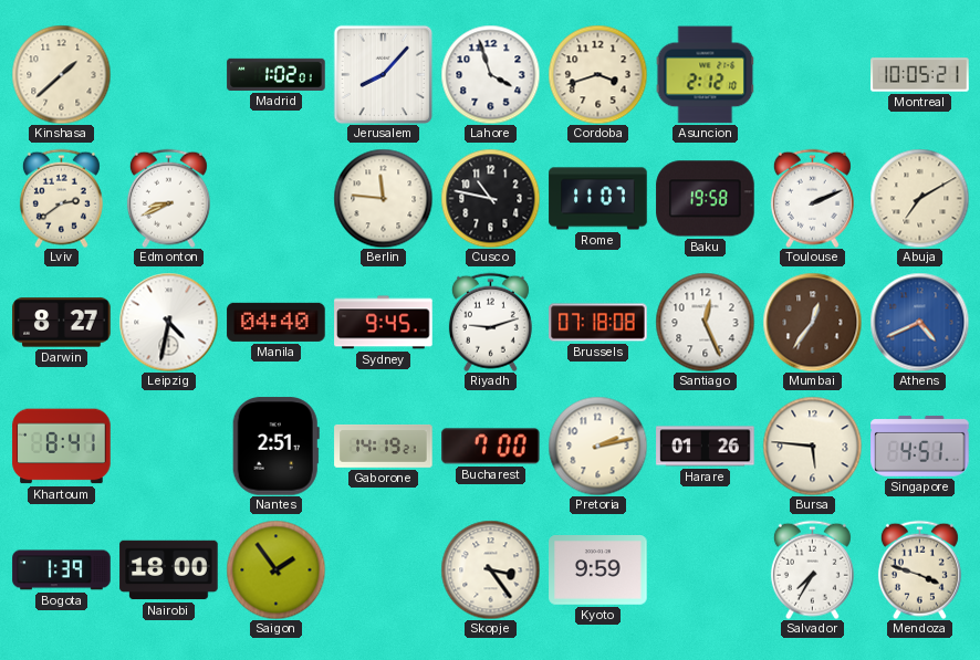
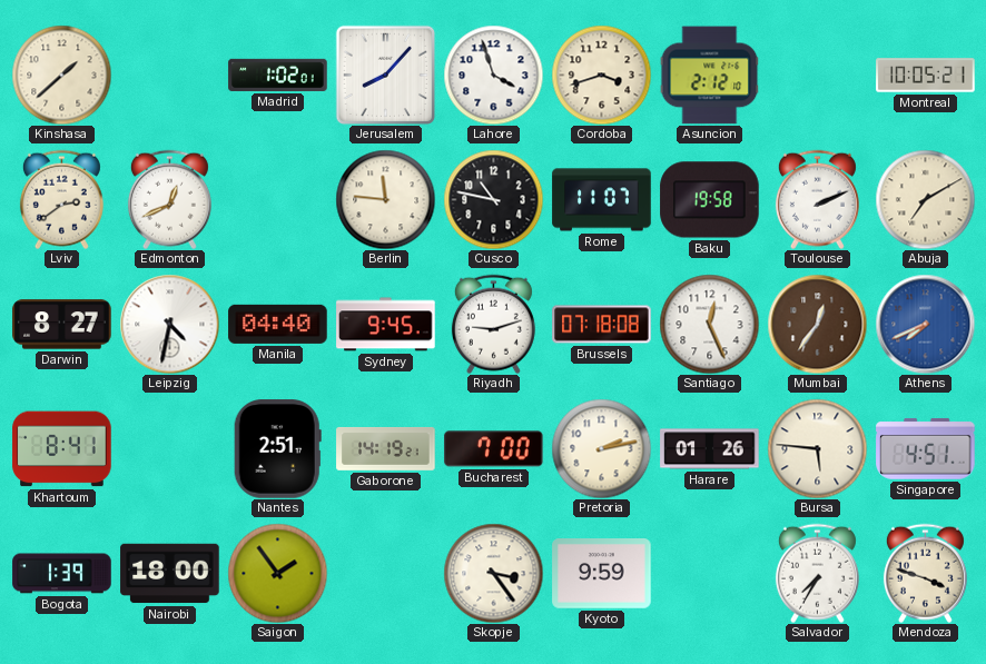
Edmonton: 8:41 -> 12:41
Athens: 4:41 -> 7:41
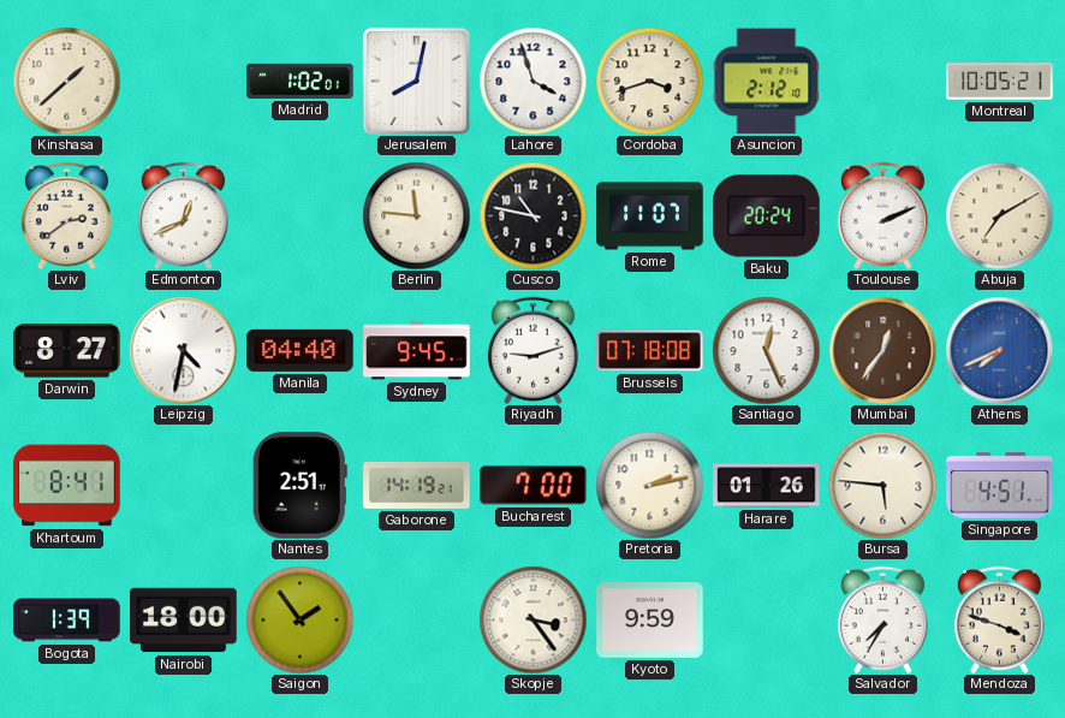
Jerusalem: 8:07 -> 8:02
Baku: 19:58 -> 20:24
